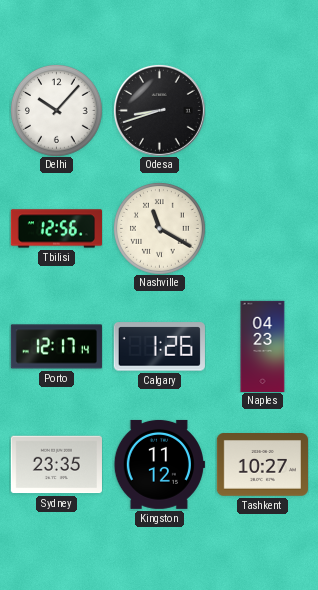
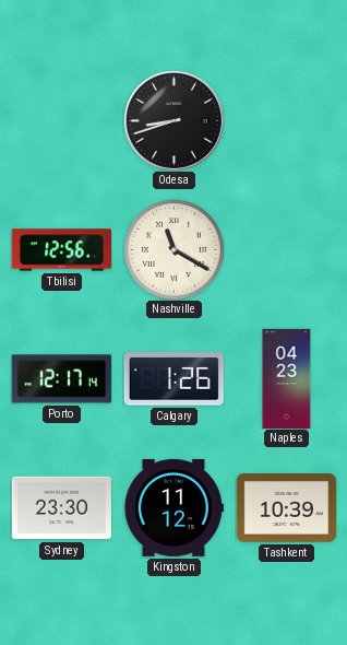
Delhi: 10:07 -> none
Sydney: 23:35 -> 23:30
Tashkent: 10:27 -> 10:39
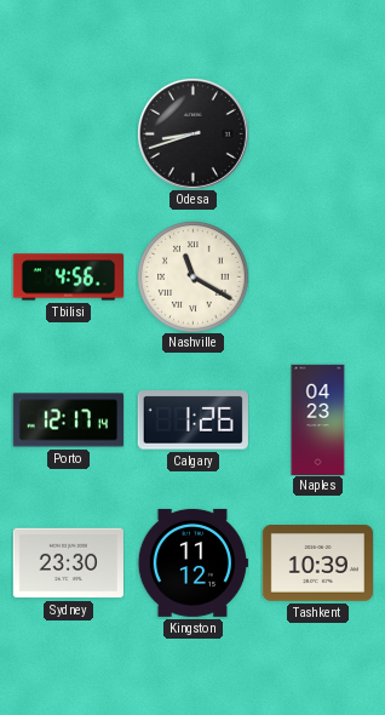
Tbilisi: 12:56 -> 4:56
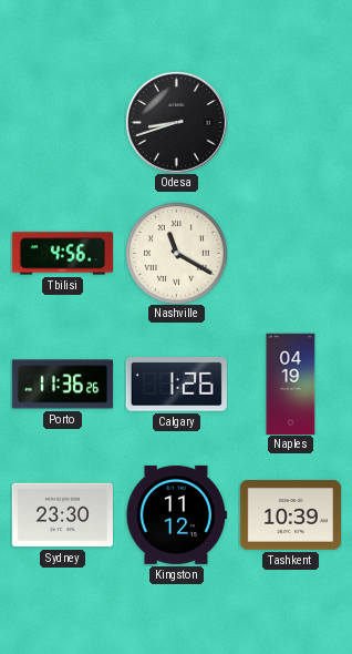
Porto: 12:17 -> 11:36
Naples: 04:23 -> 04:19
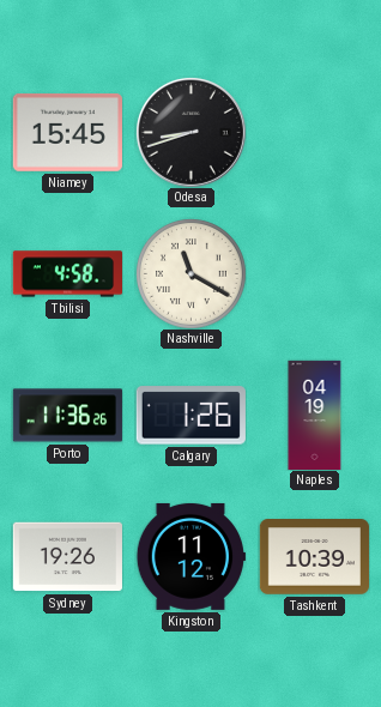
Niamey: none -> 15:45
Tbilisi: 4:56 -> 4:58
Sydney: 23:30 -> 19:26
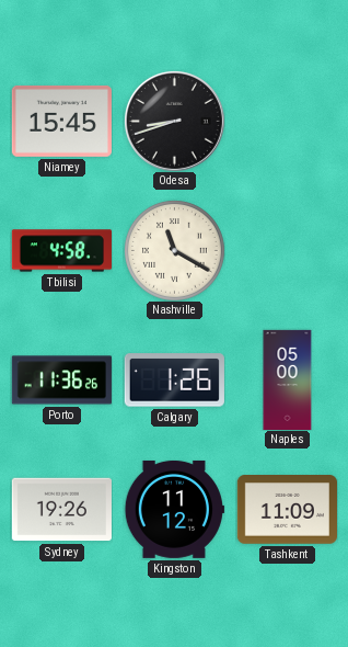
Naples: 04:19 -> 05:00
Tashkent: 10:39 -> 11:09
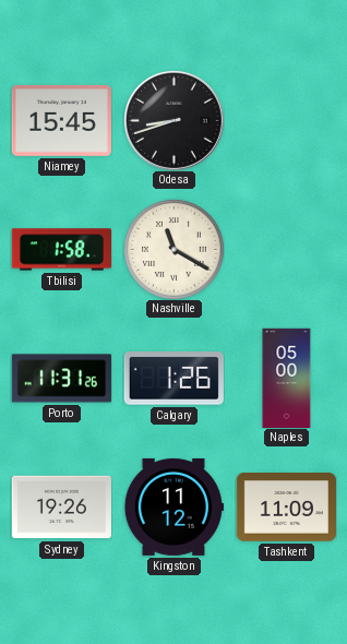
Tbilisi: 4:58 -> 1:58
Porto: 11:36 -> 11:31
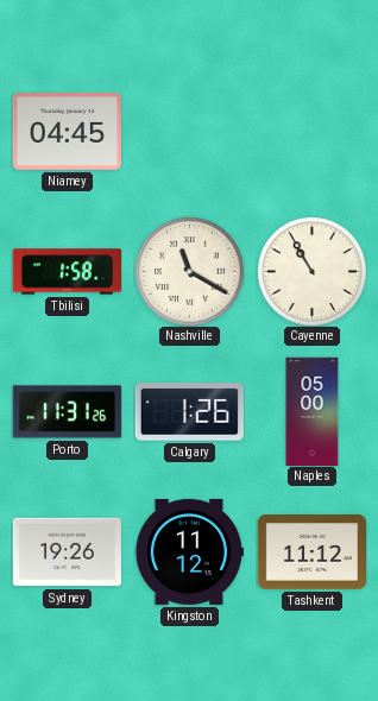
Niamey: 15:45 -> 04:45
Odesa: 8:42 -> none
Cayenne: none -> 10:55
Tashkent: 11:09 -> 11:12
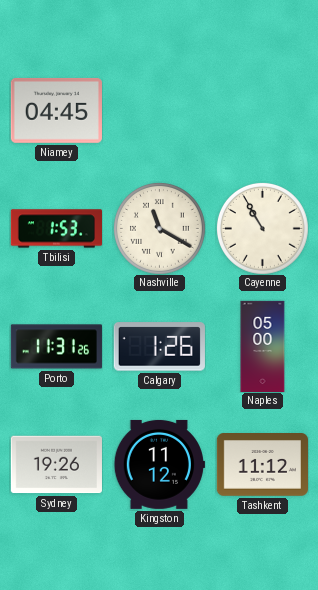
Tbilisi: 1:58 -> 1:53
